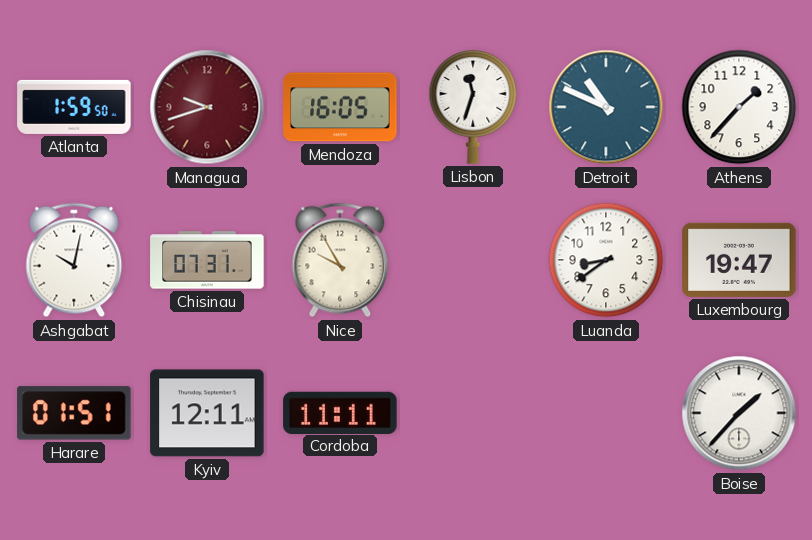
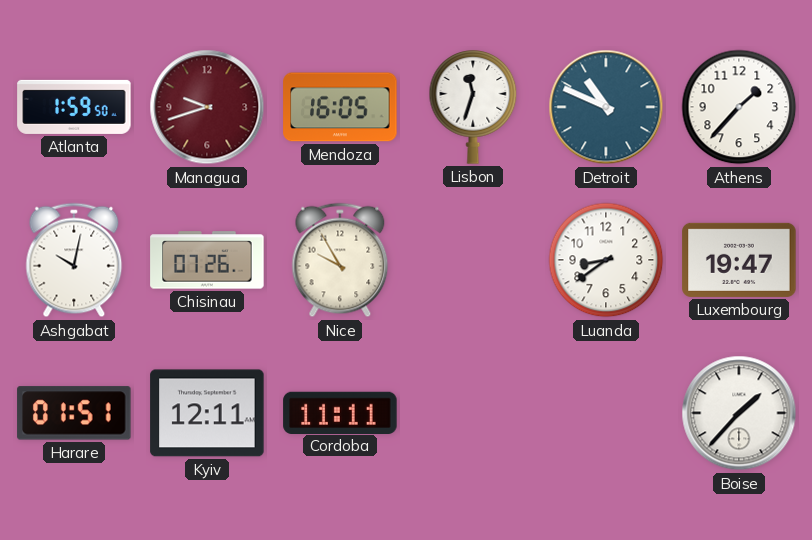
Chisinau: 07:31 -> 07:26
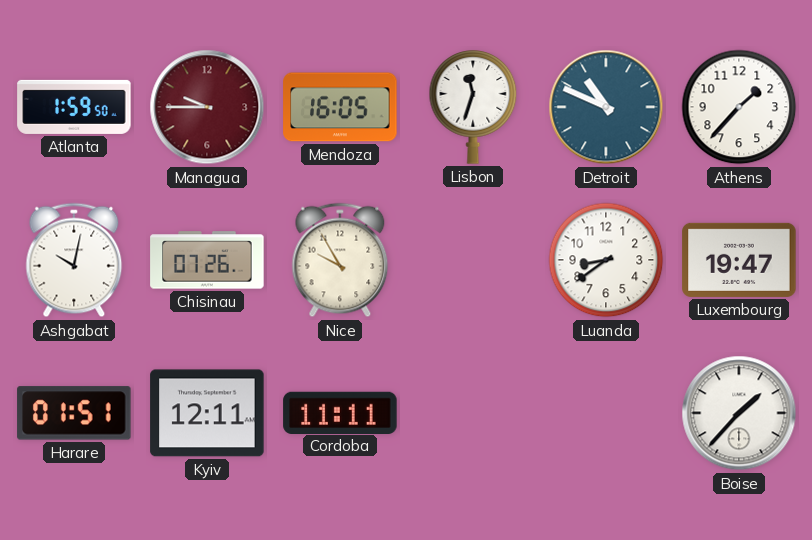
Managua: 9:42 -> 9:45
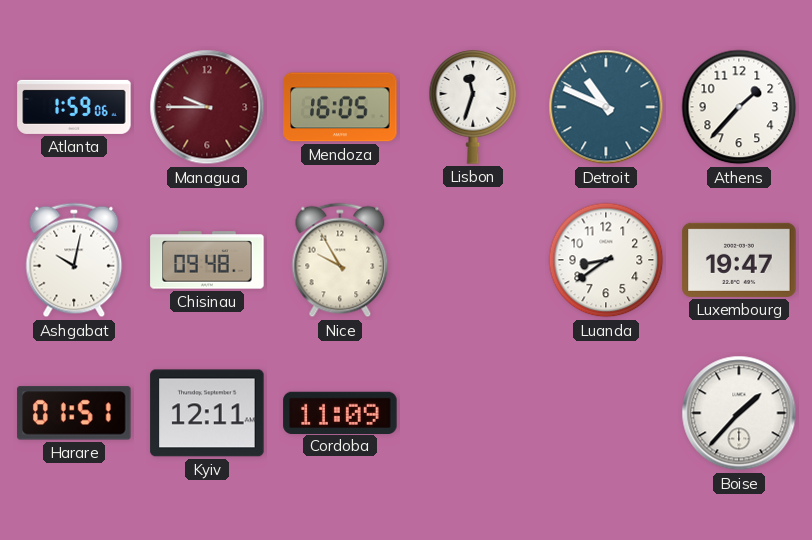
Atlanta: 1:59:50 -> 1:59:06
Chisinau: 07:26 -> 09:48
Cordoba: 11:11 -> 11:09
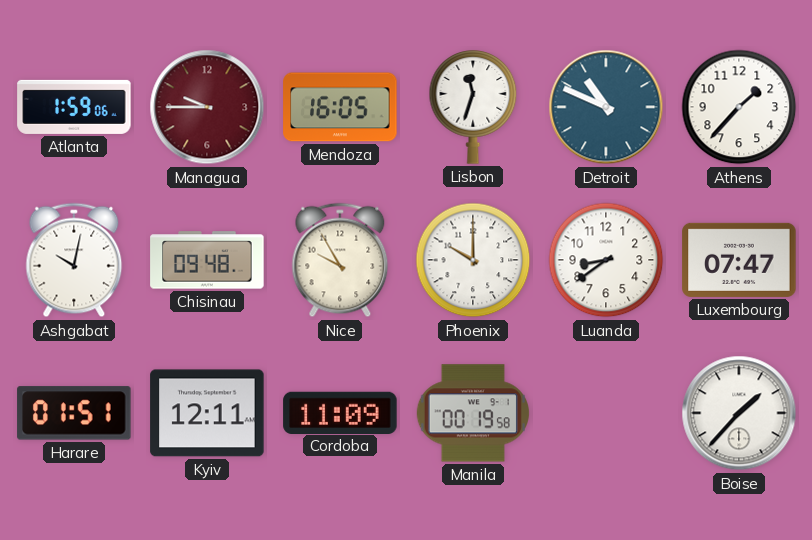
Phoenix: none -> 10:00
Luxembourg: 19:47 -> 07:47
Manila: none -> 00:19
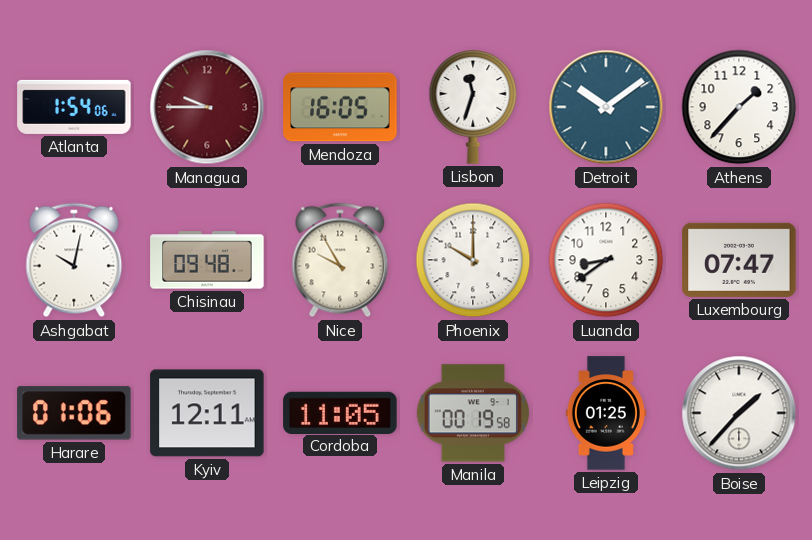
Atlanta: 1:59 -> 1:54
Detroit: 10:49 -> 10:09
Harare: 01:51 -> 01:06
Cordoba: 11:09 -> 11:05
Leipzig: none -> 01:25
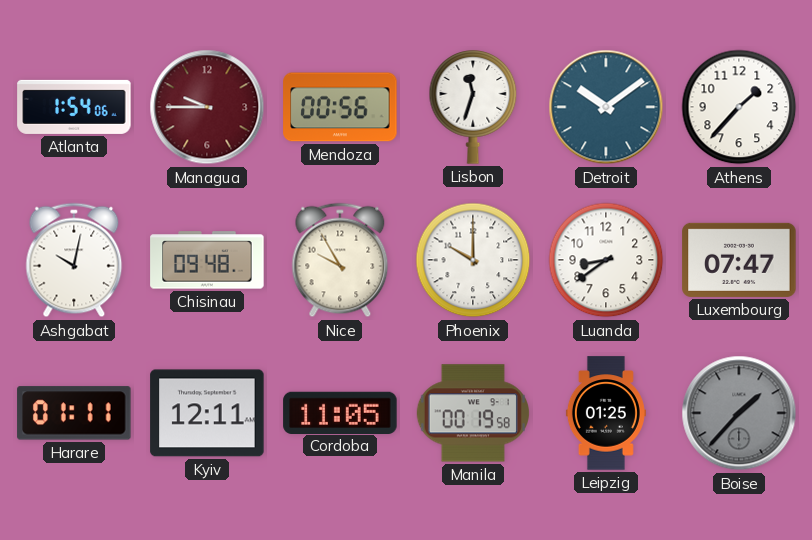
Mendoza: 16:05 -> 00:56
Harare: 01:06 -> 01:11
Boise dial: white -> grey
